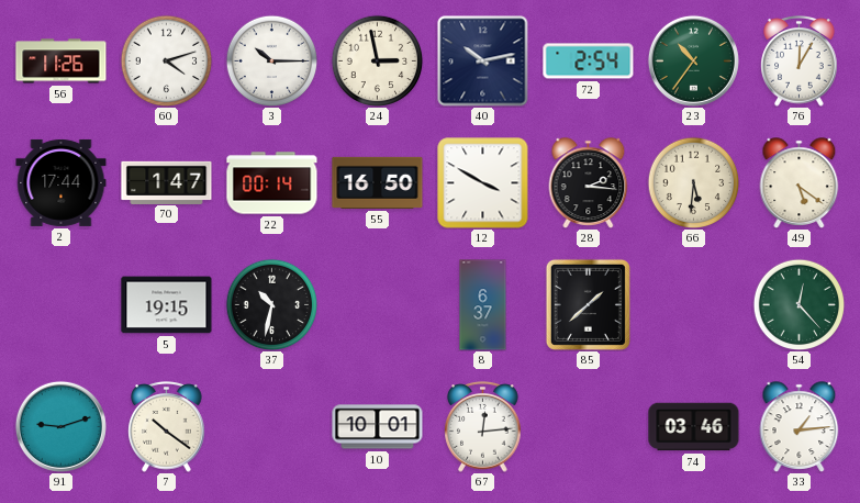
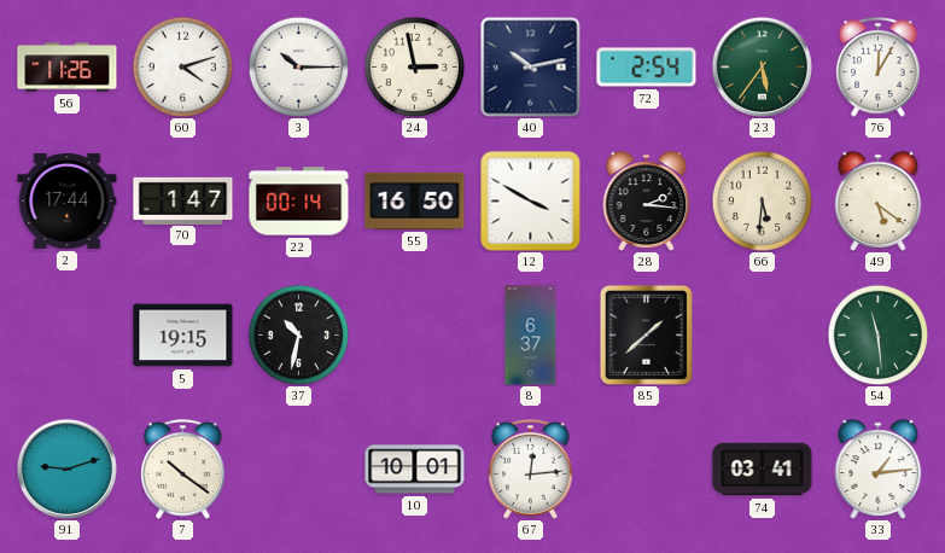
23: 10:36 -> 5:36
54: 12:23 -> 11:29
74: 03:46 -> 03:41
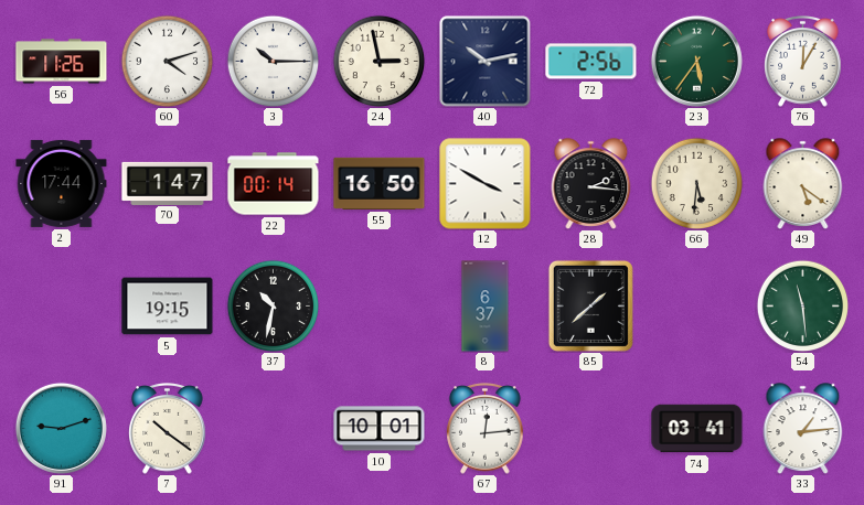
72: 2:54 -> 2:56
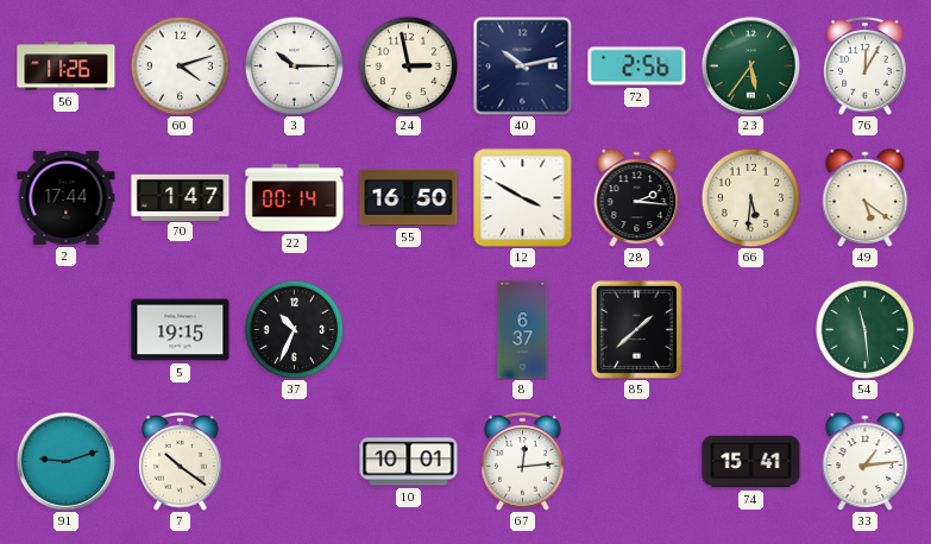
37: 10:32 -> 10:34
74: 03:41 -> 15:41
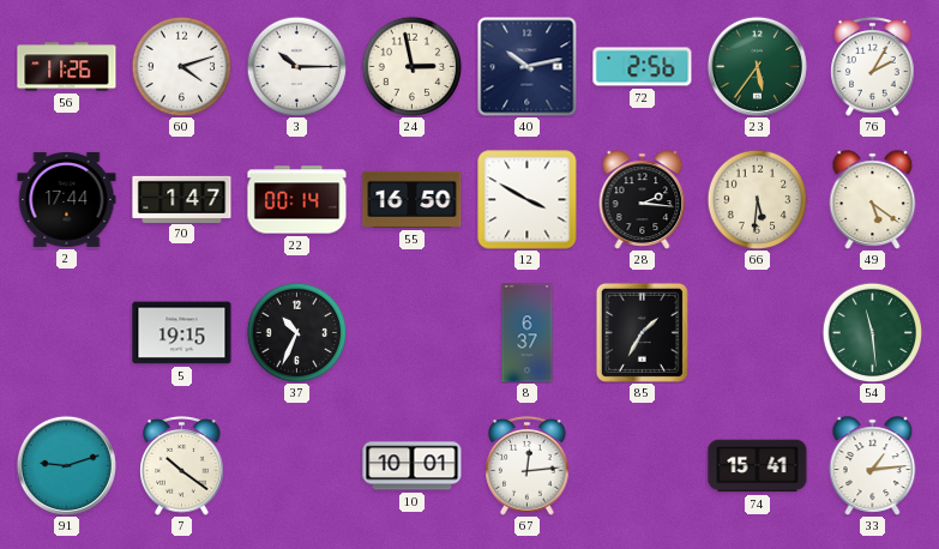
76: 12:05 -> 2:05
85: 1:38 -> 1:35
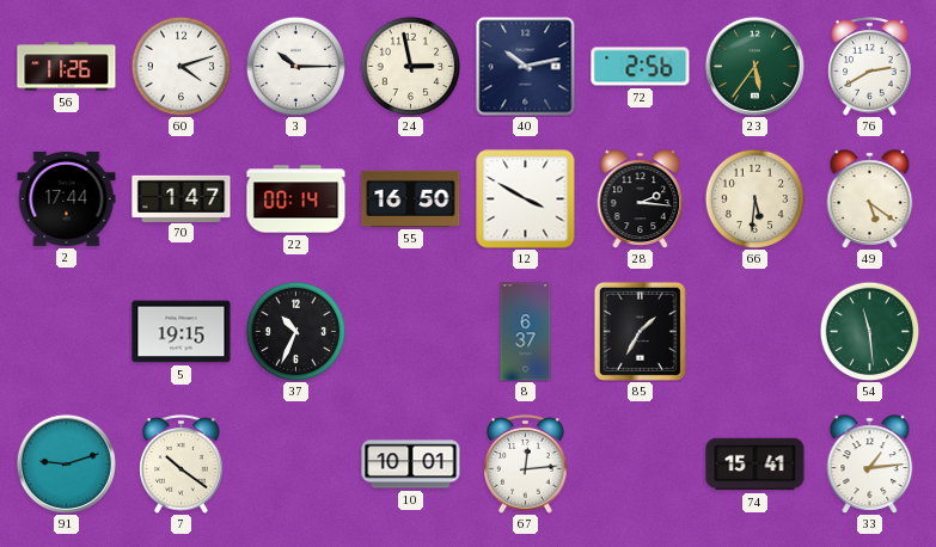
76: 2:05 -> 2:40
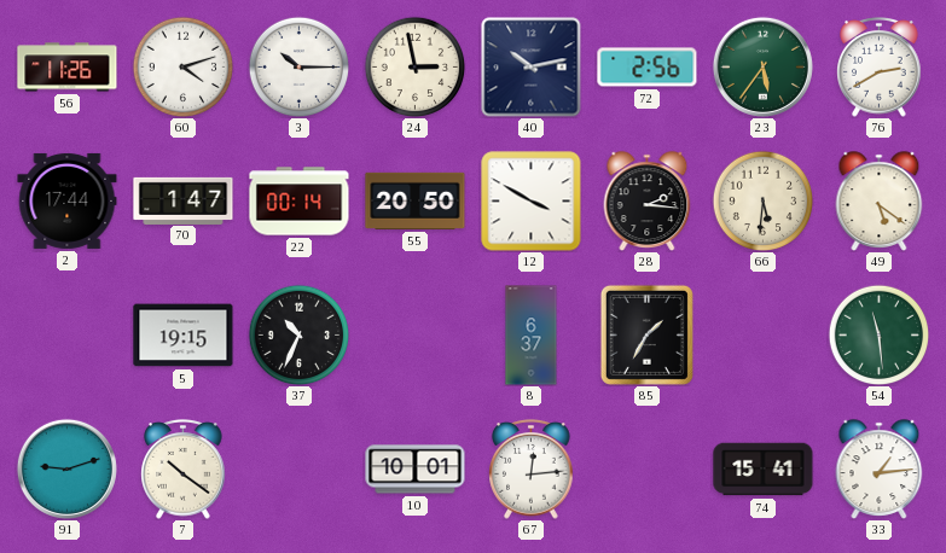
55: 16:50 -> 20:50
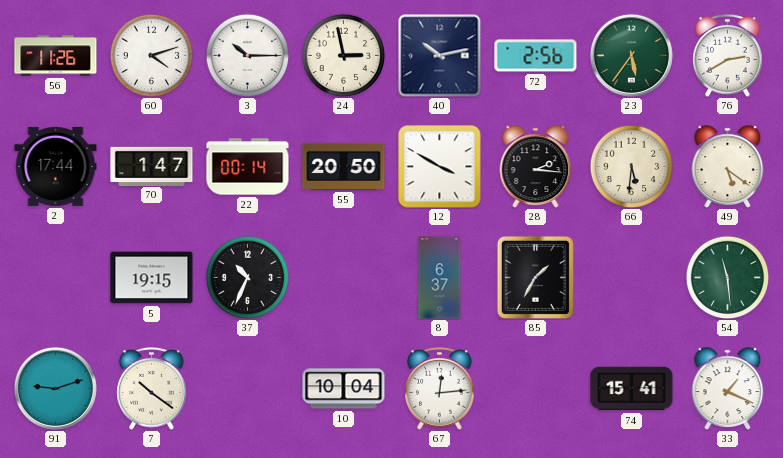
10: 10:01 -> 10:04
33: 1:14 -> 1:19
